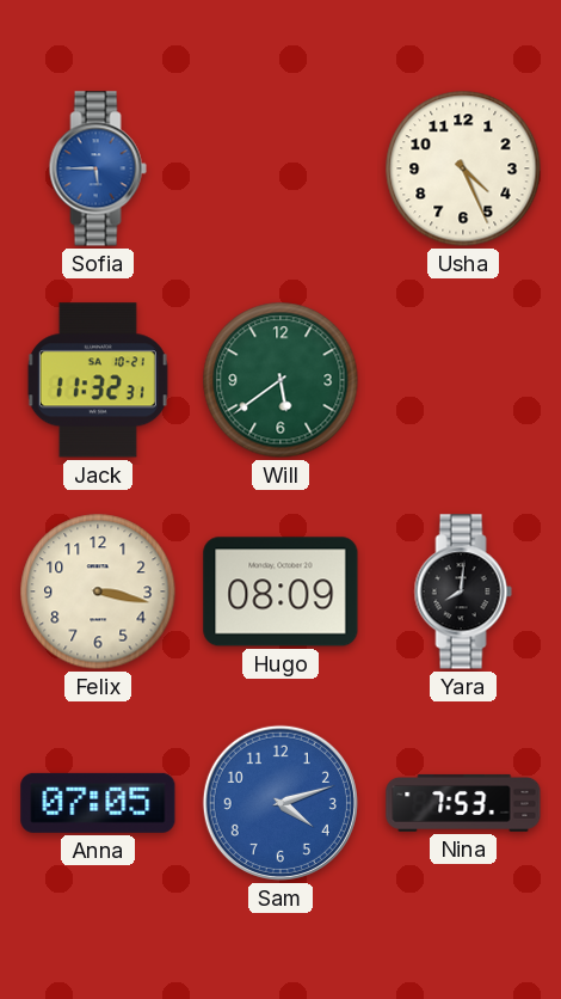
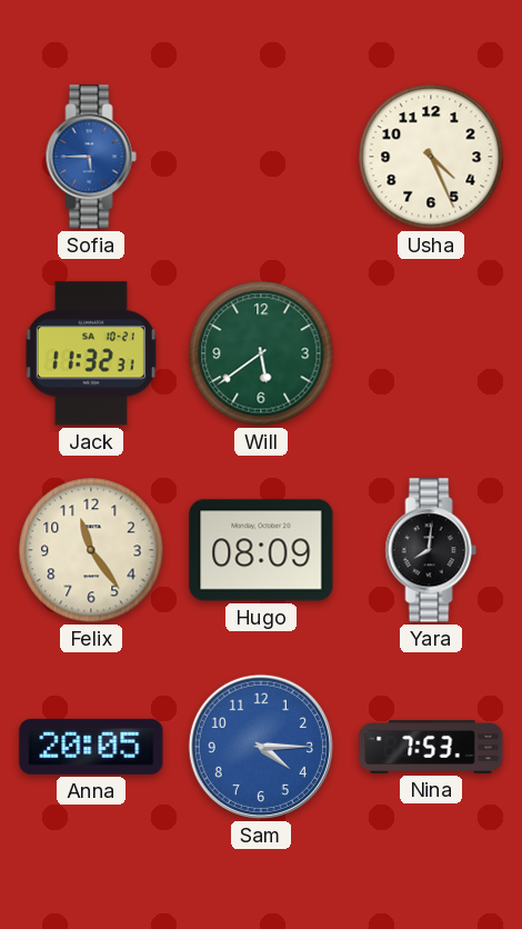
Felix: 3:17 -> 11:24
Anna: 07:05 -> 20:05
Sam: 4:12 -> 4:15
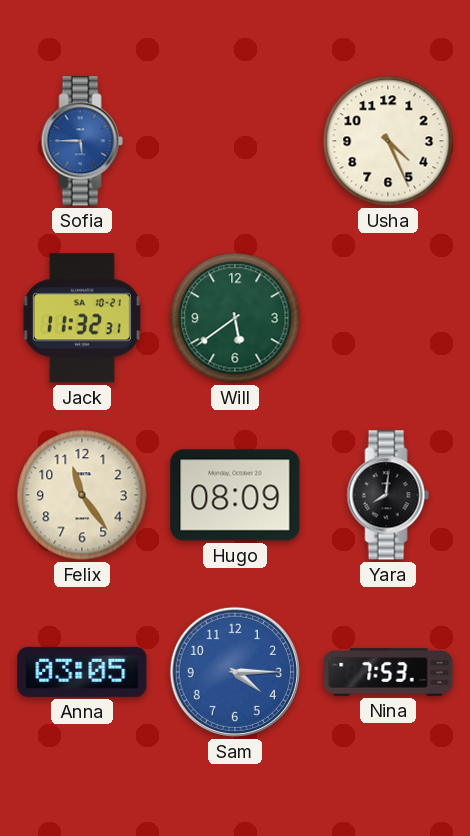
Anna: 20:05 -> 03:05
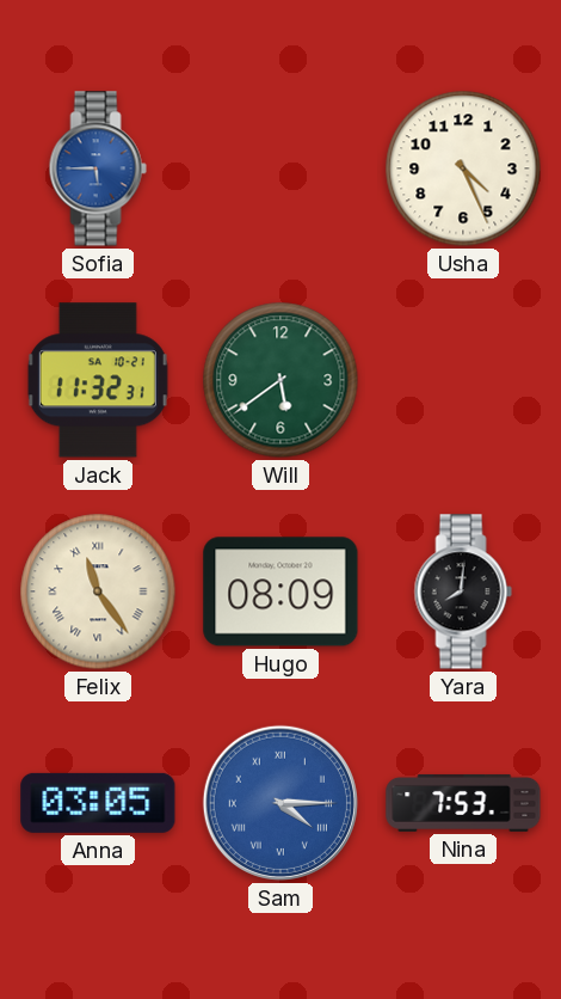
Felix numerals: Arabic -> Roman
Sam numerals: Arabic -> Roman
